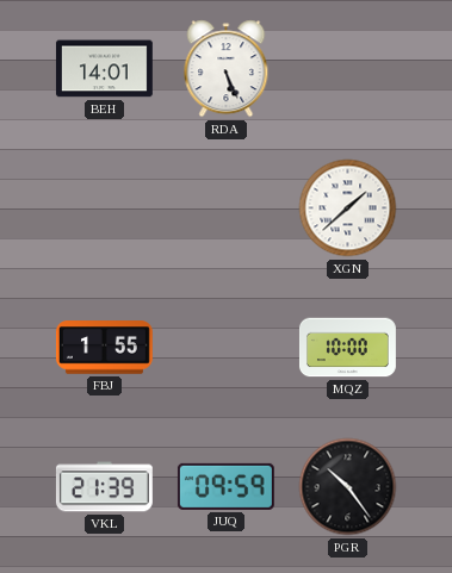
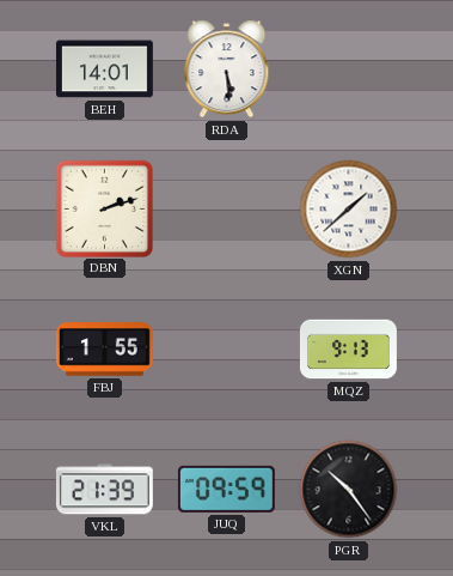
RDA: 5:26 -> 5:29
DBN: none -> 2:12
MQZ: 10:00 -> 9:13
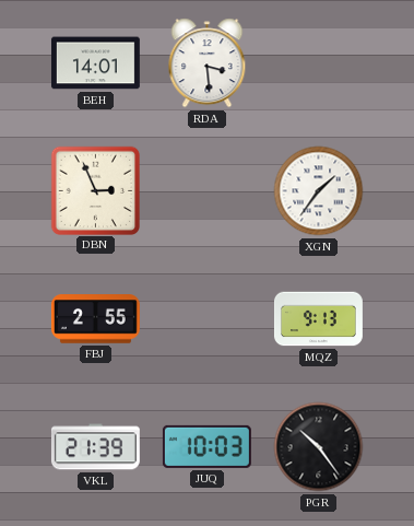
RDA: 5:29 -> 3:29
DBN: 2:12 -> 2:56
XGN: 1:38 -> 1:36
FBJ: 1:55 -> 2:55
JUQ: 09:59 -> 10:03
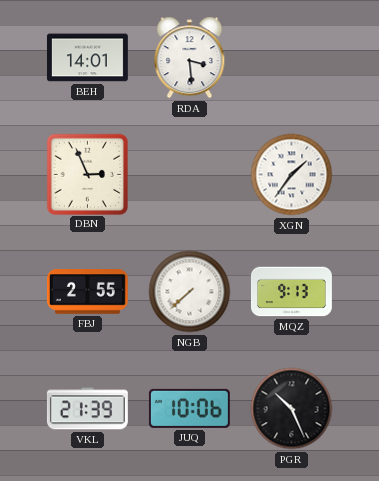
NGB: none -> 7:38
JUQ: 10:03 -> 10:06
PGR: 10:24 -> 10:26
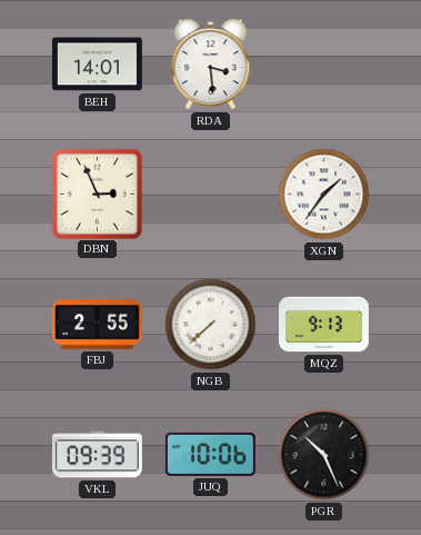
VKL: 21:39 -> 09:39
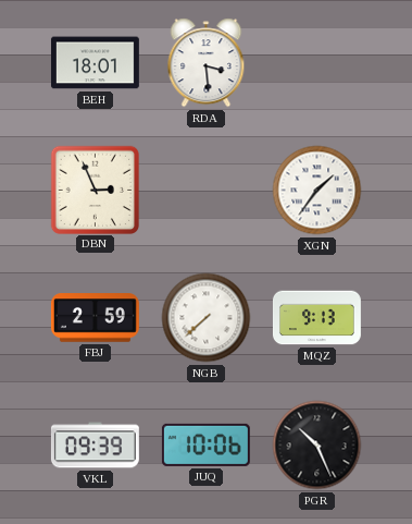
BEH: 14:01 -> 18:01
FBJ: 2:55 -> 2:59
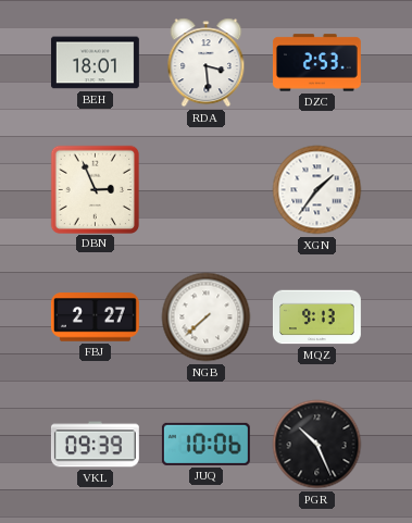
DZC: none -> 2:53
FBJ: 2:59 -> 2:27
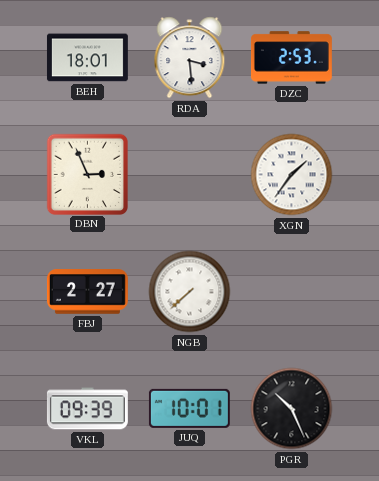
MQZ: 9:13 -> none
JUQ: 10:06 -> 10:01
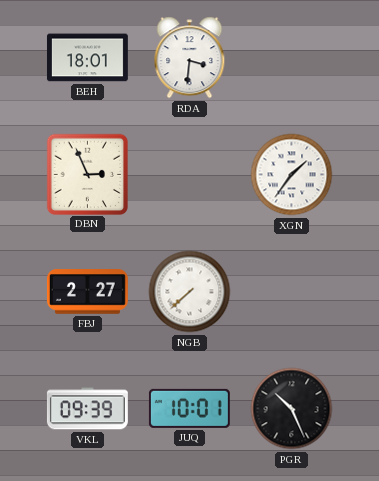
RDA: 3:29 -> 3:31
DZC: 2:53 -> none
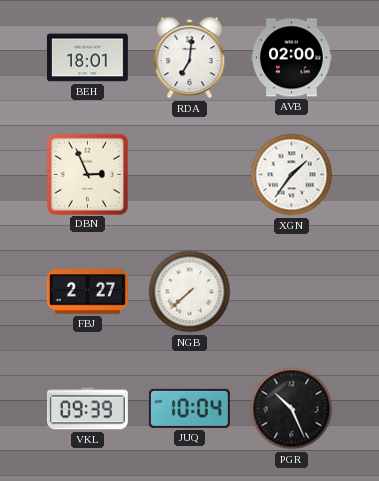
RDA: 3:31 -> 7:01
AVB: none -> 02:00
JUQ: 10:01 -> 10:04
